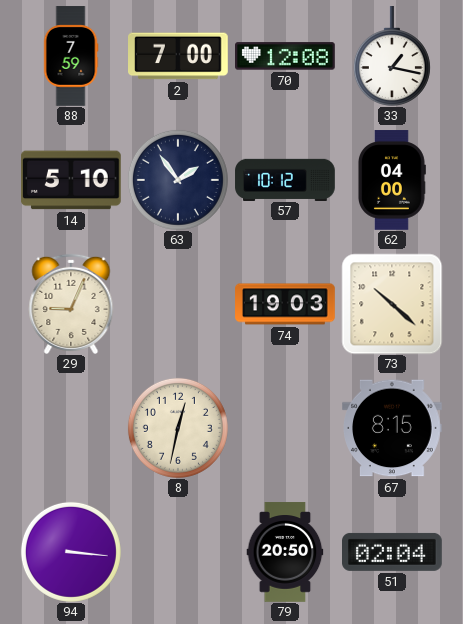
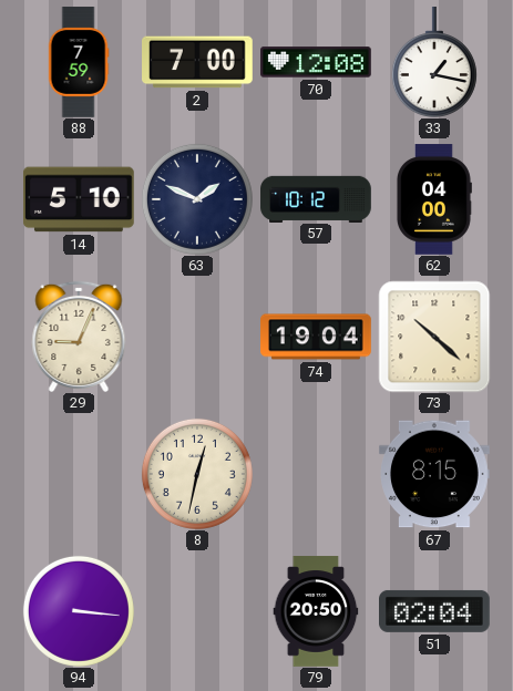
63: 1:54 -> 1:49
74: 19:03 -> 19:04
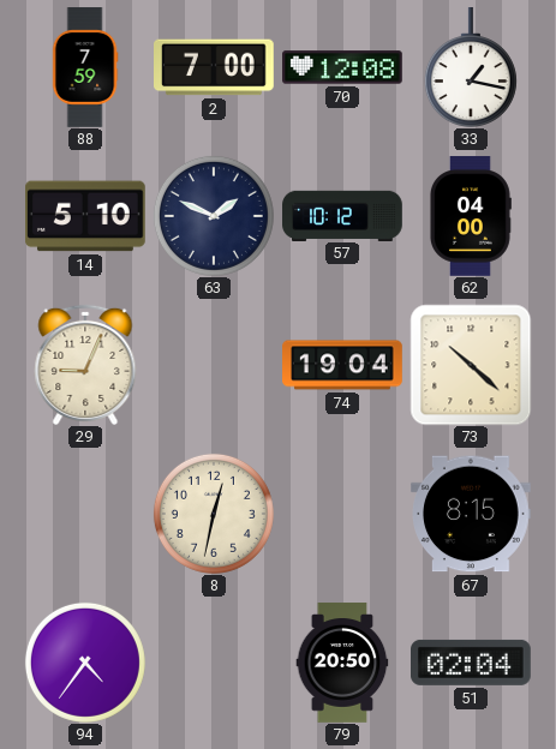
94: 3:16 -> 4:36
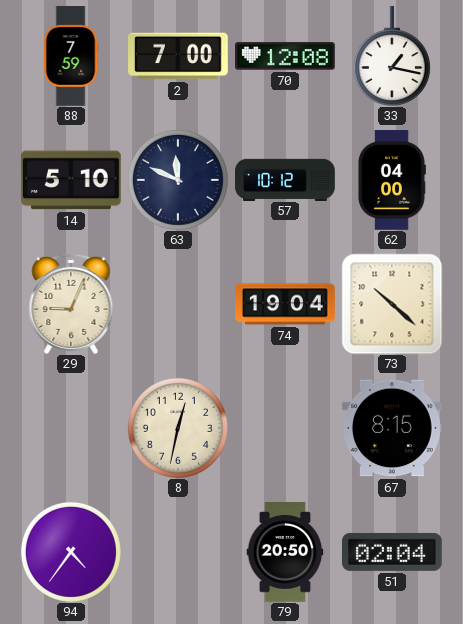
63: 1:49 -> 11:49
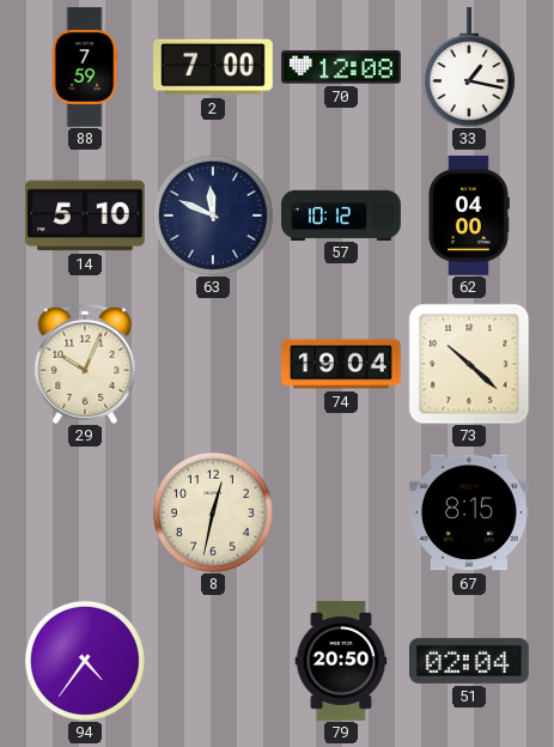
29: 9:04 -> 10:04
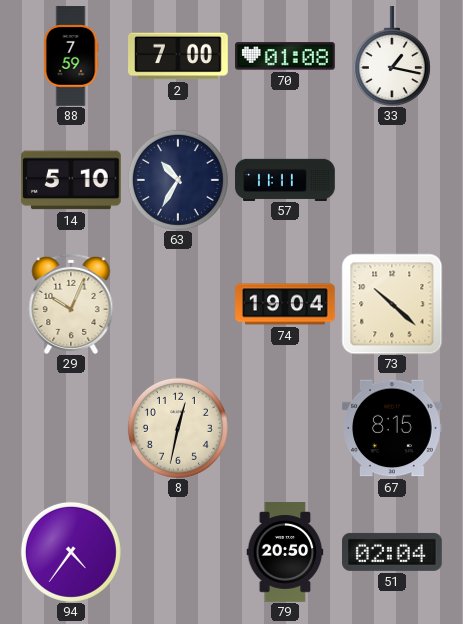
70: 12:08 -> 01:08
63: 11:49 -> 10:35
57: 10:12 -> 11:11
62: 04:00 -> none
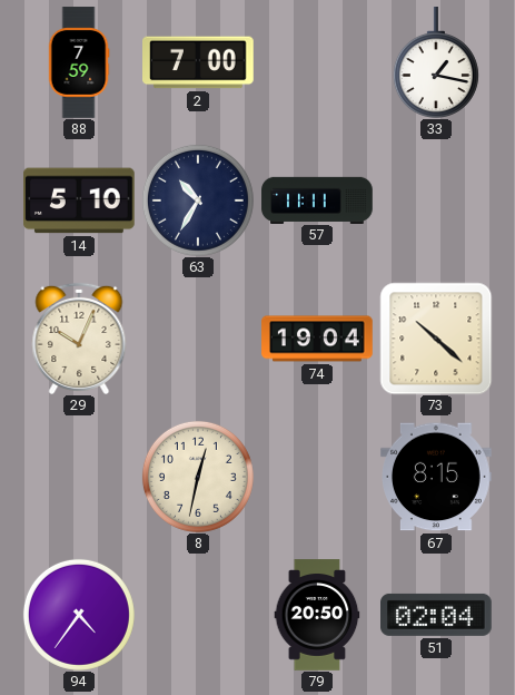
70: 01:08 -> none
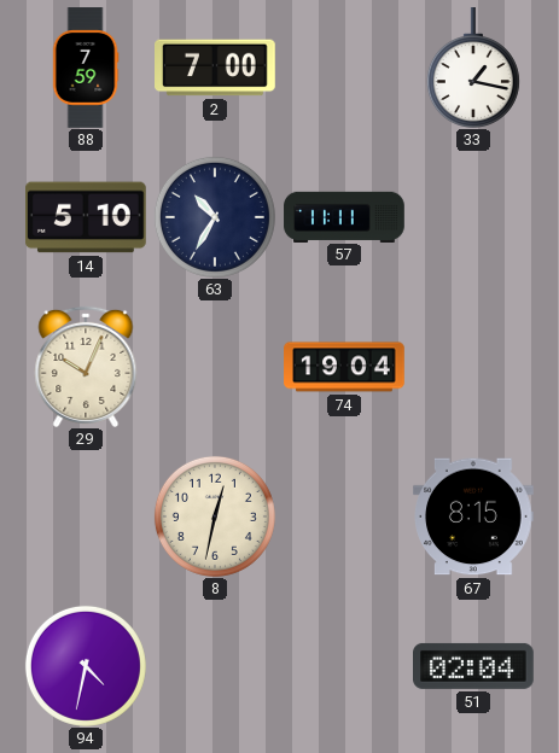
73: 10:22 -> none
94: 4:36 -> 4:32
79: 20:50 -> none
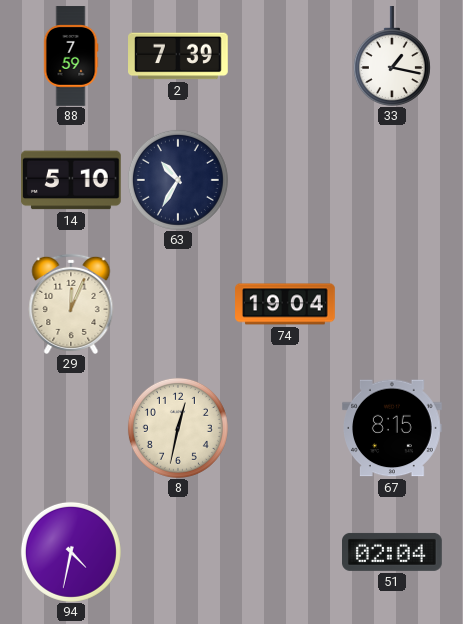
2: 7:00 -> 7:39
57: 11:11 -> none
29: 10:04 -> 12:04
